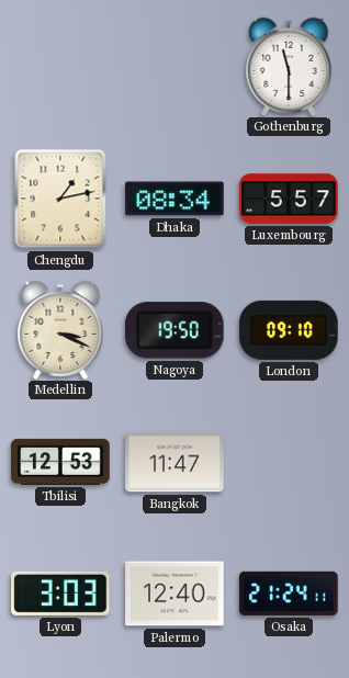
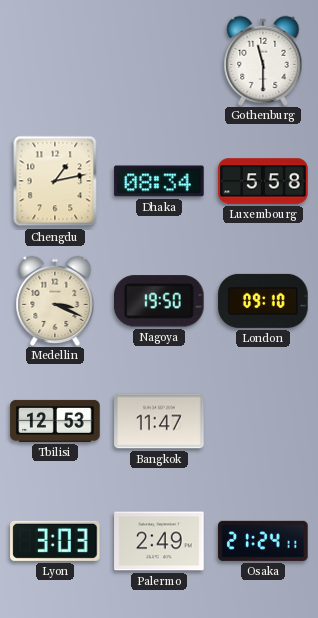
Luxembourg: 5:57 -> 5:58
Palermo: 12:40 -> 2:49
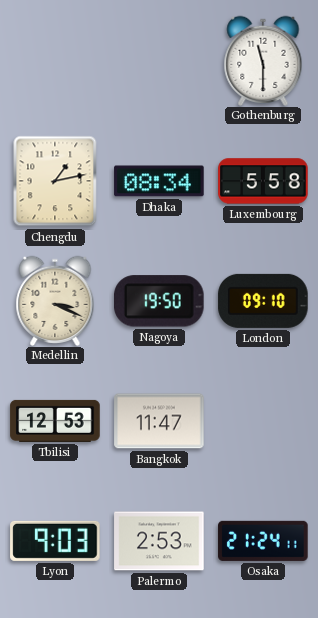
Lyon: 3:03 -> 9:03
Palermo: 2:49 -> 2:53
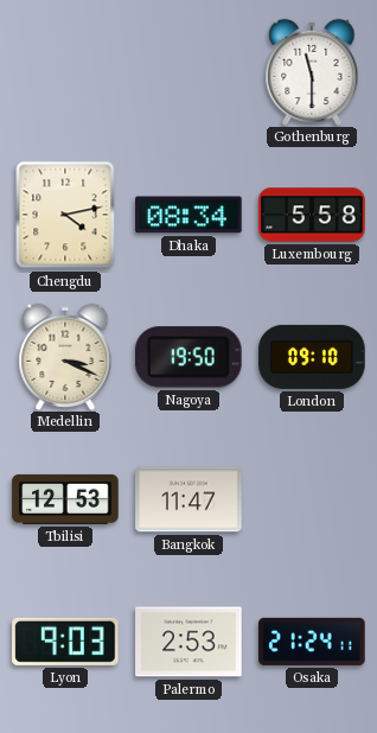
Chengdu: 1:13 -> 4:13
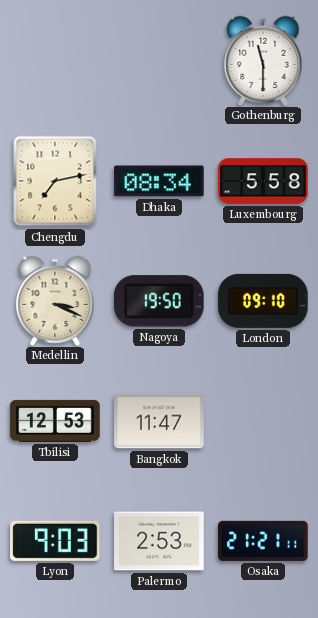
Chengdu: 4:13 -> 7:13
Osaka: 21:24 -> 21:21
